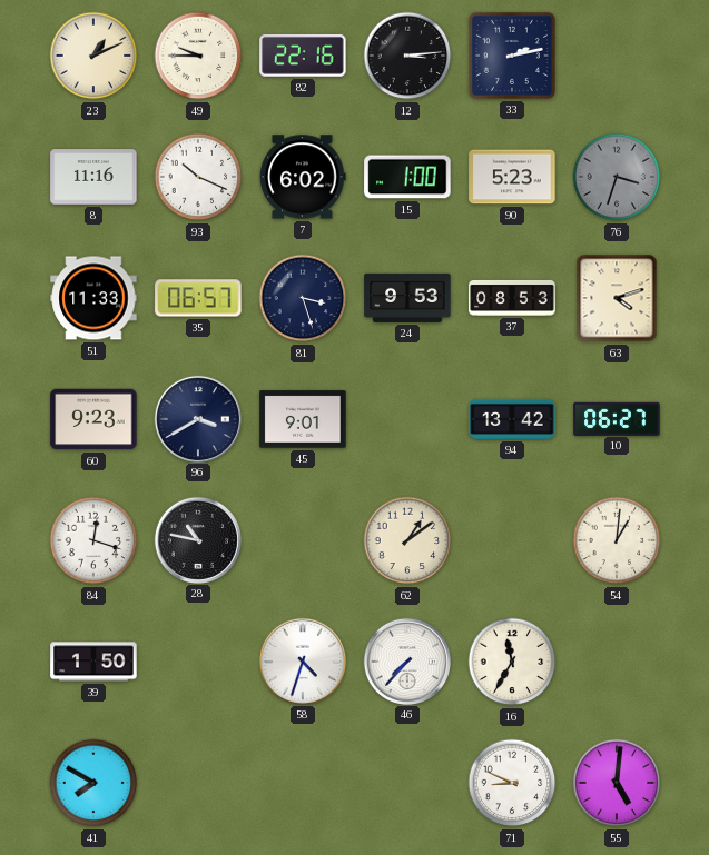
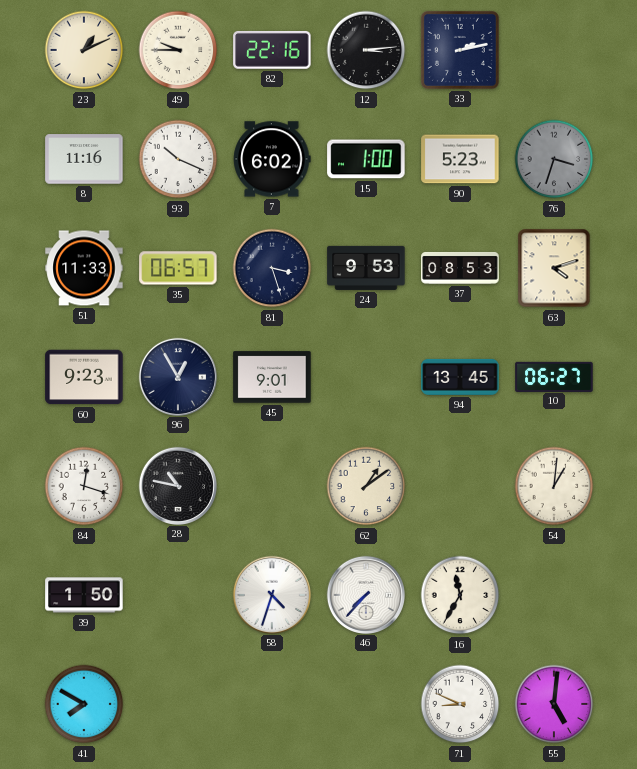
96: 3:40 -> 12:55
94: 13:42 -> 13:45
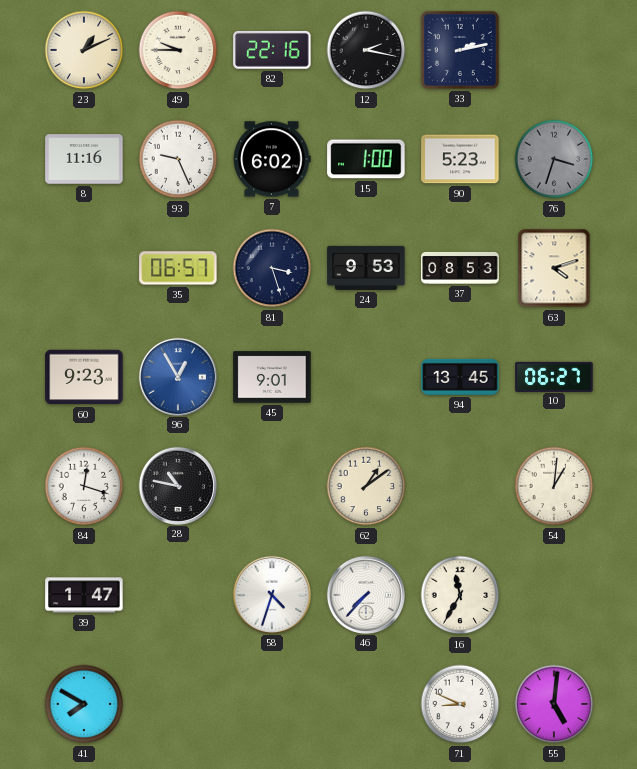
12: 3:14 -> 2:17
93: 10:19 -> 9:26
51: 11:33 -> none
96 dial: navy -> blue
39: 1:50 -> 1:47
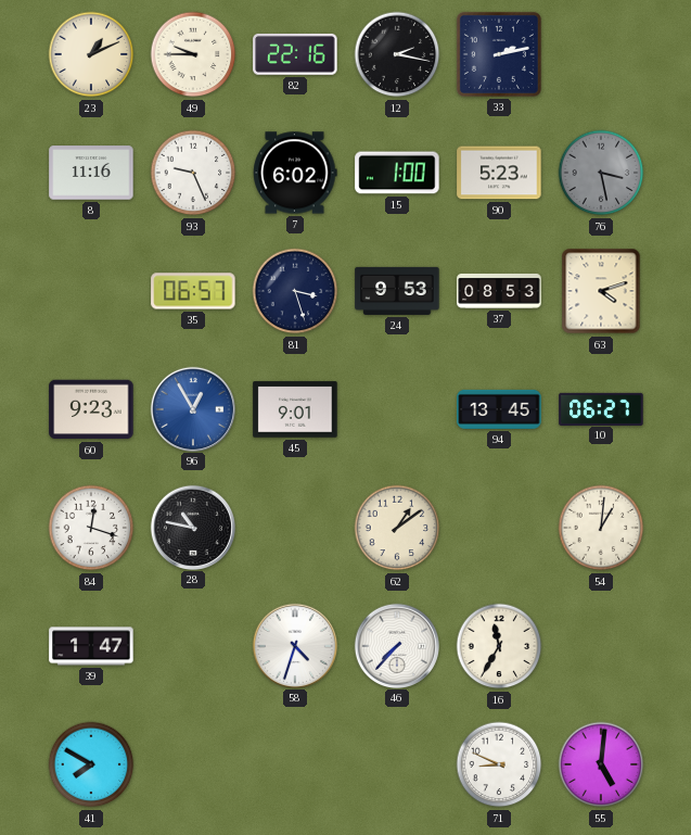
76: 3:33 -> 3:28
